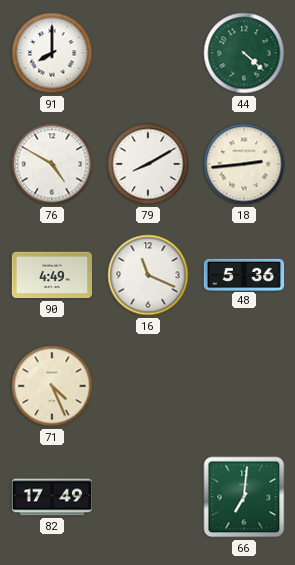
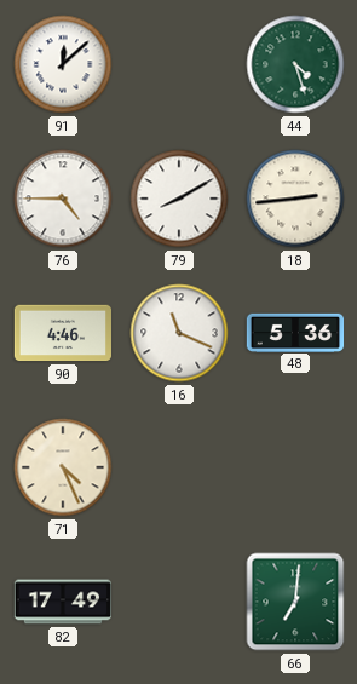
91: 8:00 -> 12:08
44: 4:22 -> 4:27
76: 4:50 -> 4:45
90: 4:49 -> 4:46
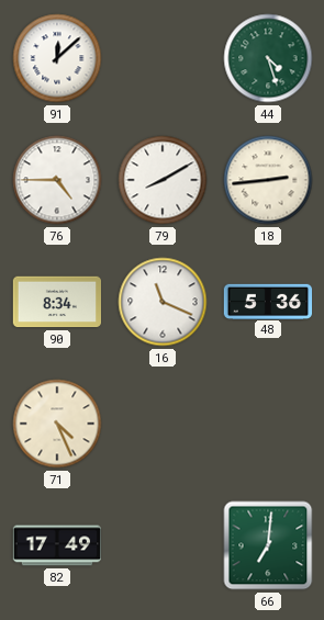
90: 4:46 -> 8:34
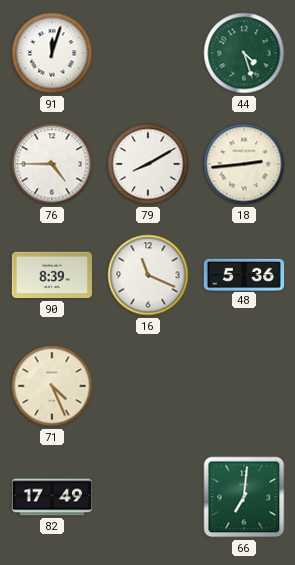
91: 12:08 -> 12:03
90: 8:34 -> 8:39
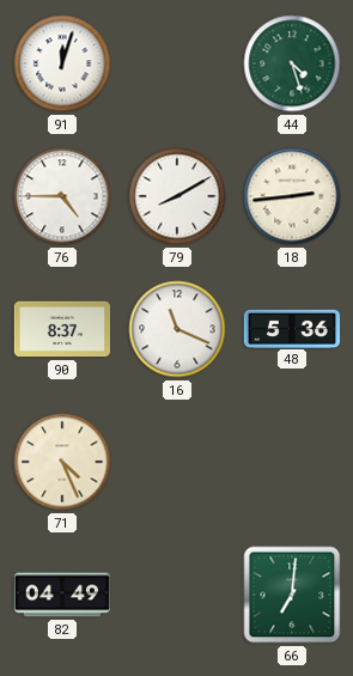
90: 8:39 -> 8:37
82: 17:49 -> 04:49
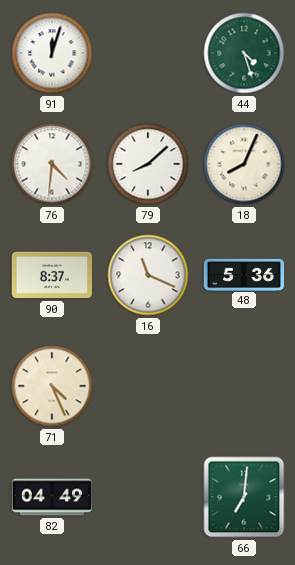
76: 4:45 -> 4:31
79: 8:10 -> 8:08
18: 2:44 -> 8:04
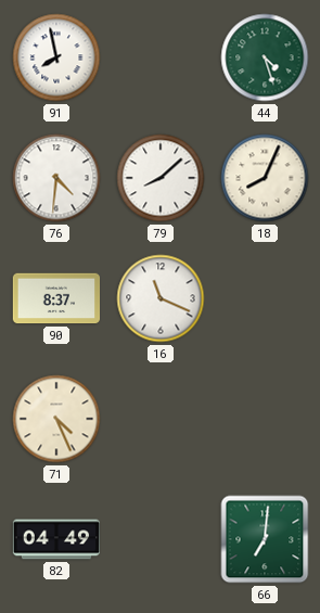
91: 12:03 -> 7:58
48: 5:36 -> none
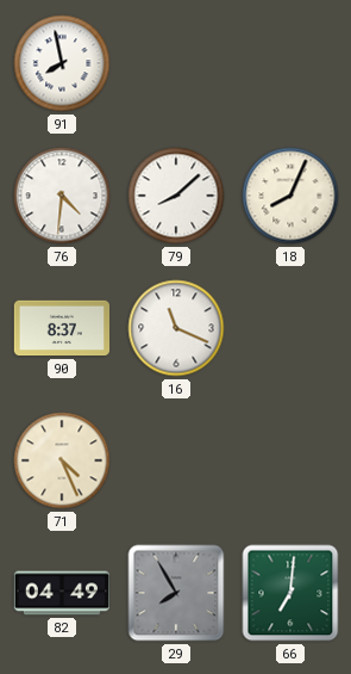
44: 4:27 -> none
29: none -> 7:55
